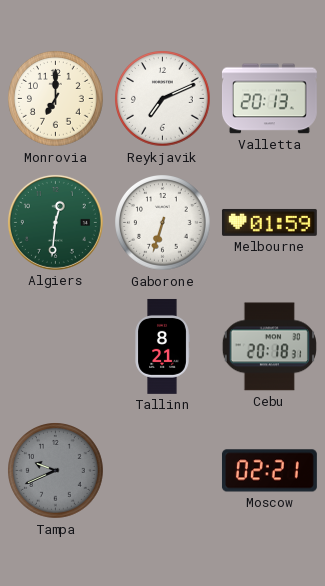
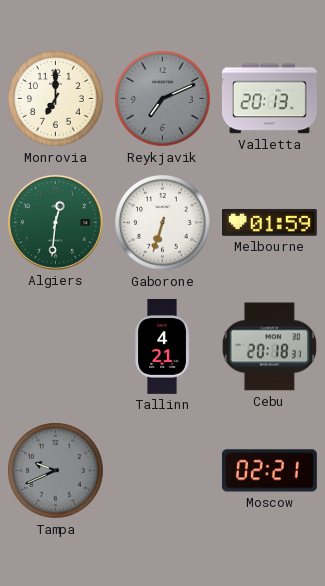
Reykjavik dial: white -> grey
Tallinn: 8:21 -> 4:21
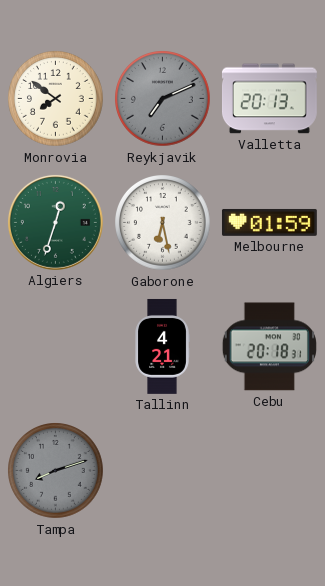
Monrovia: 7:00 -> 7:51
Algiers: 12:31 -> 12:33
Gaborone: 6:33 -> 6:28
Tampa: 9:41 -> 8:12
Moscow: 02:21 -> none
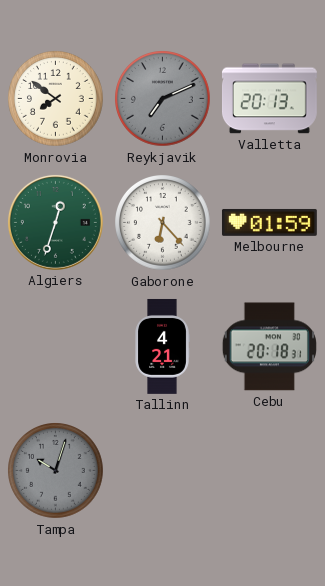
Gaborone: 6:28 -> 6:23
Tampa: 8:12 -> 10:03
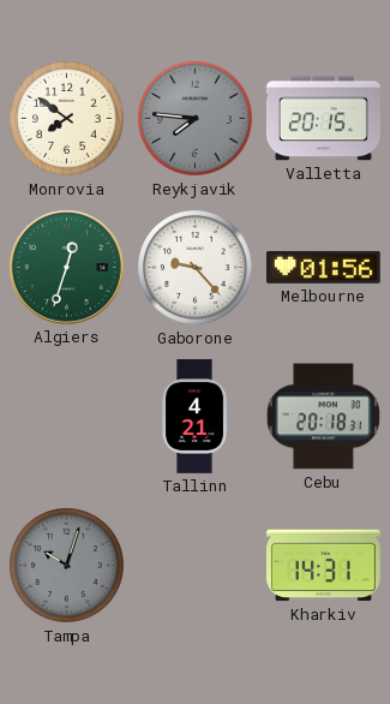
Reykjavik: 7:11 -> 7:46
Valletta: 20:13 -> 20:15
Gaborone: 6:23 -> 9:23
Melbourne: 01:59 -> 01:56
Kharkiv: none -> 14:31
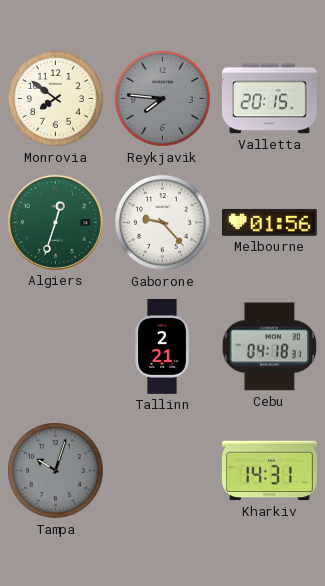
Tallinn: 4:21 -> 2:21
Cebu: 20:18 -> 04:18
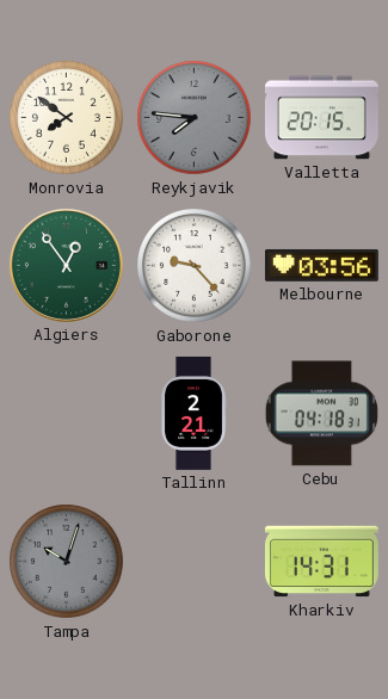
Algiers: 12:33 -> 12:54
Melbourne: 01:56 -> 03:56
